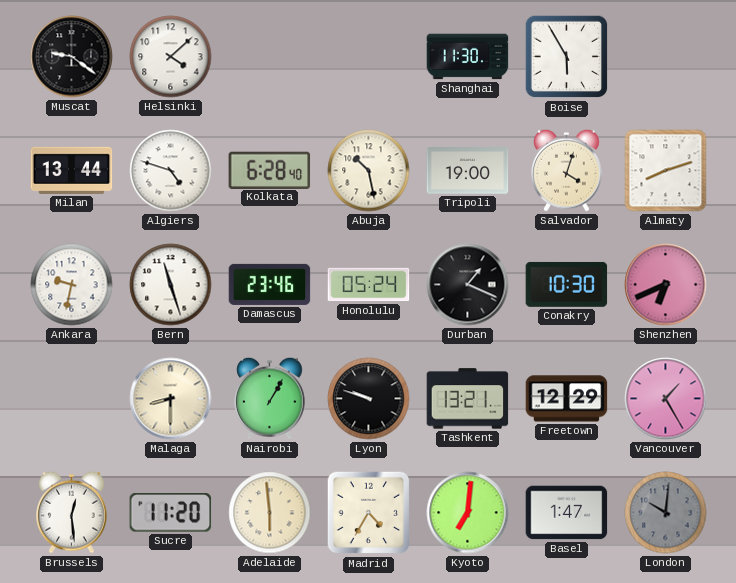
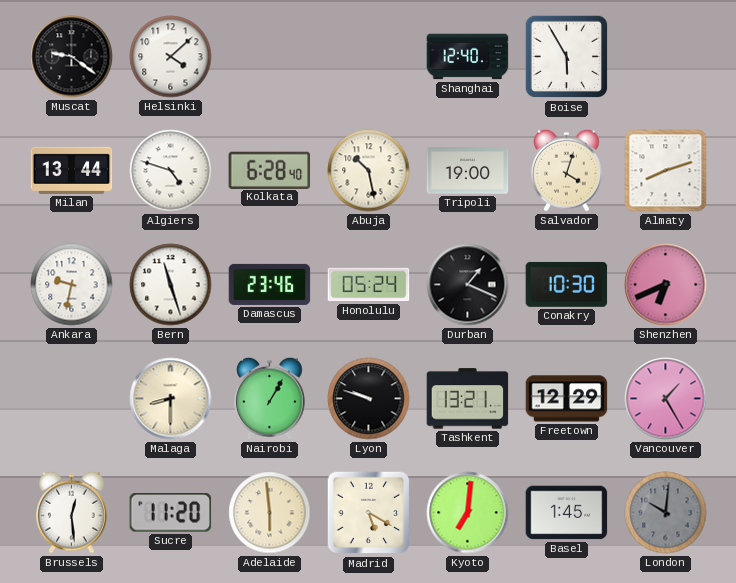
Shanghai: 11:30 -> 12:40
Madrid: 4:35 -> 5:20
Basel: 1:47 -> 1:45
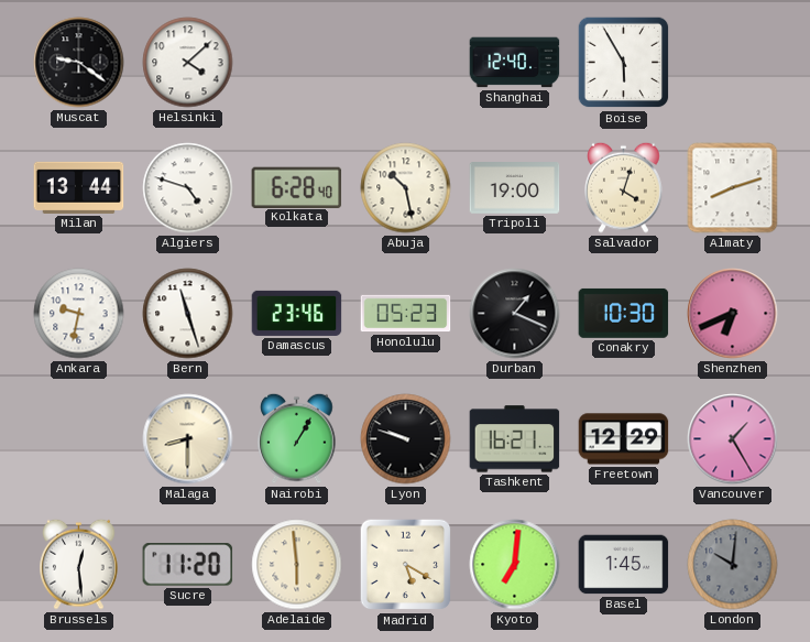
Honolulu: 05:24 -> 05:23
Tashkent: 13:21 -> 16:21
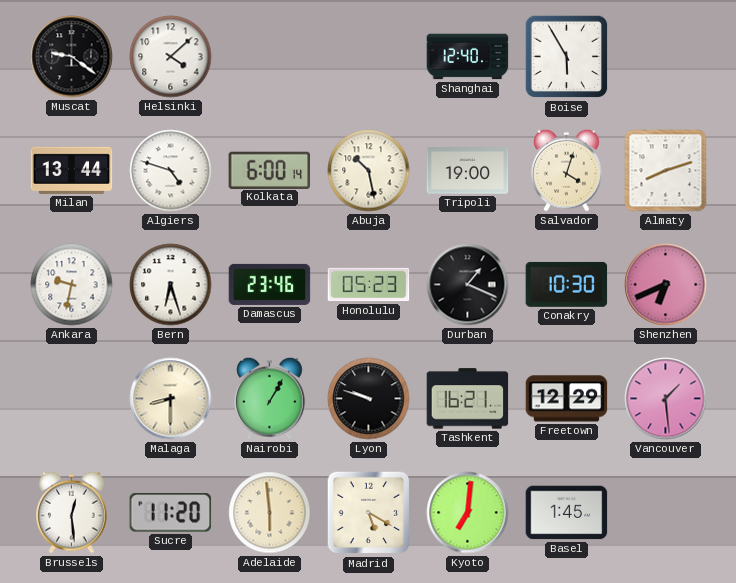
Kolkata: 6:28 -> 6:00
Bern: 11:27 -> 6:27
Vancouver: 1:25 -> 1:29
London: 10:01 -> none
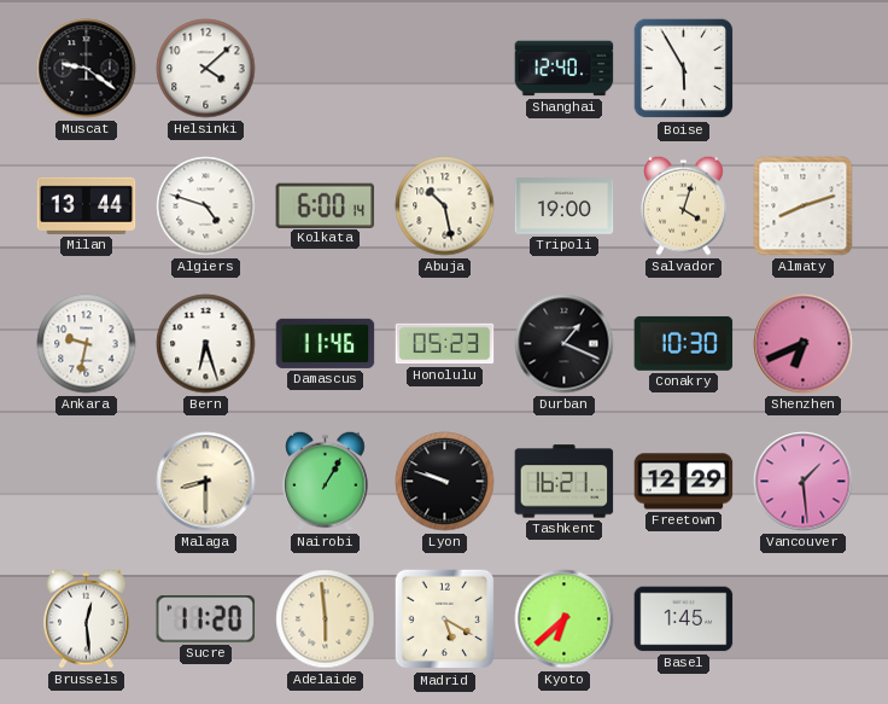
Damascus: 23:46 -> 11:46
Kyoto: 7:01 -> 6:38
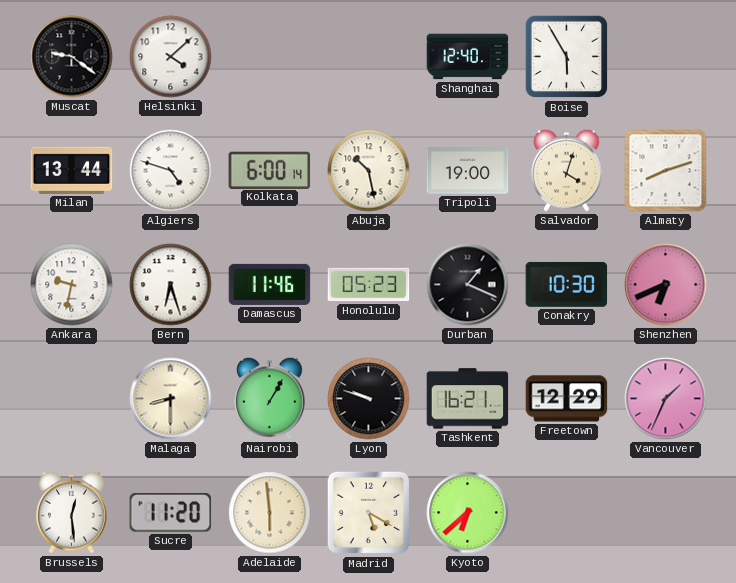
Vancouver: 1:29 -> 1:34
Basel: 1:45 -> none
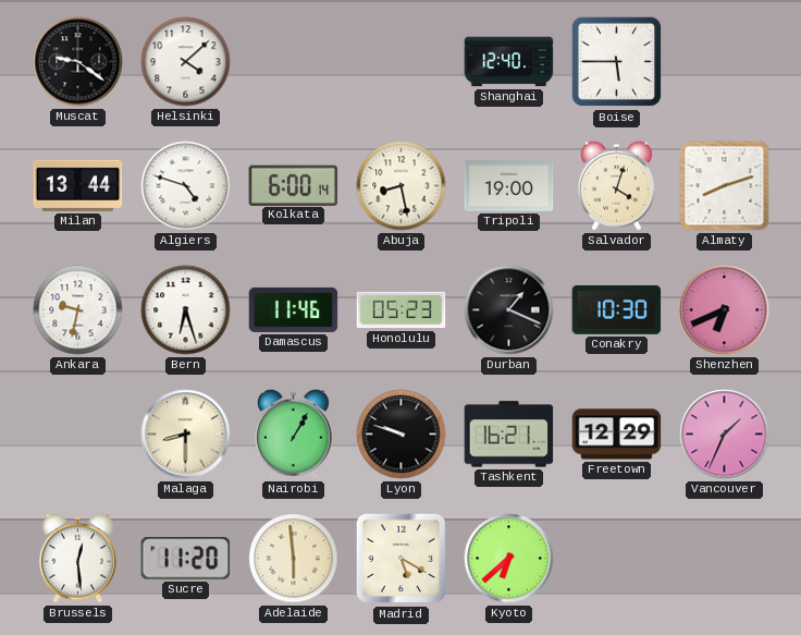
Boise: 5:55 -> 5:45
Abuja: 10:28 -> 8:28
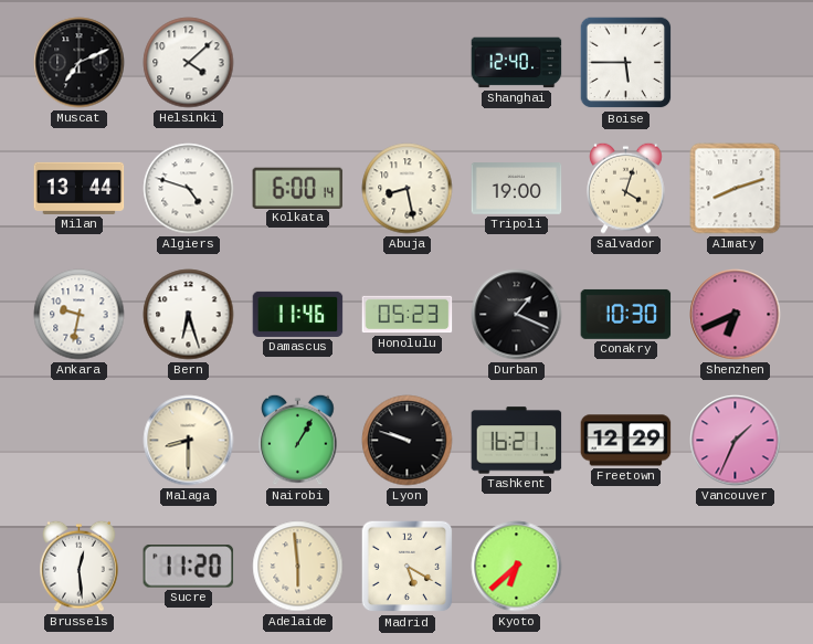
Muscat: 9:21 -> 7:11
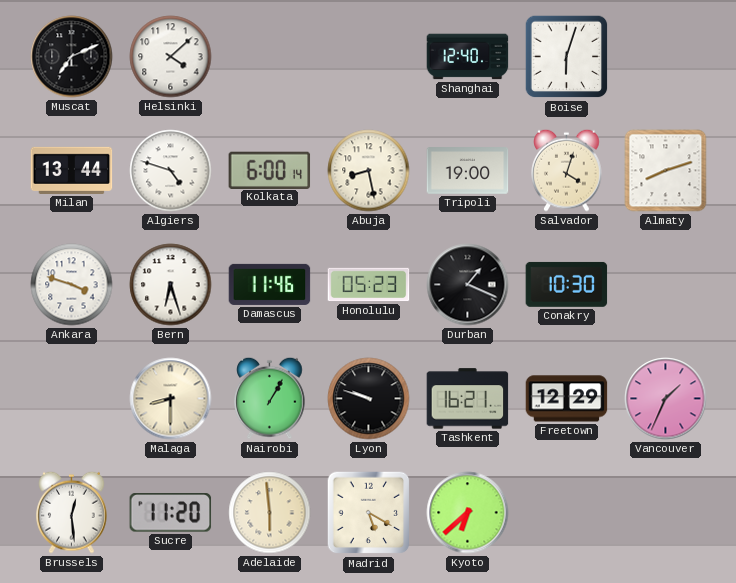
Boise: 5:45 -> 6:03
Ankara: 9:32 -> 3:48
Shenzhen: 6:41 -> none
